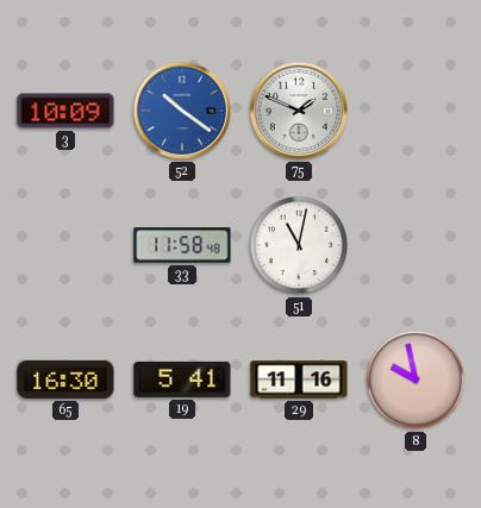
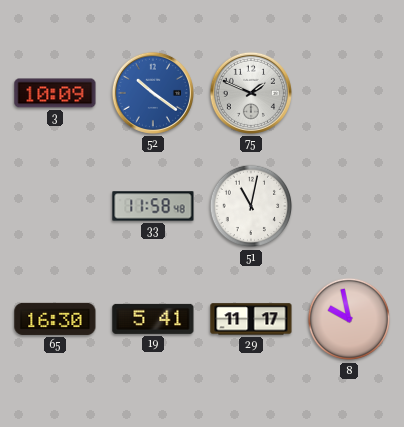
29: 11:16 -> 11:17
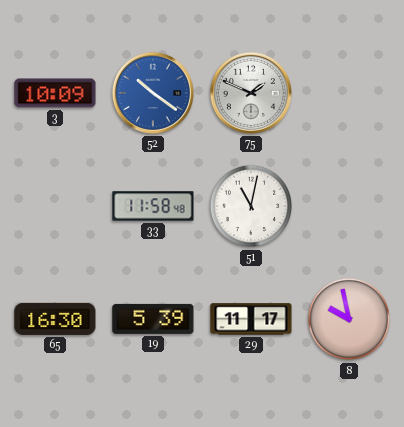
19: 5:41 -> 5:39
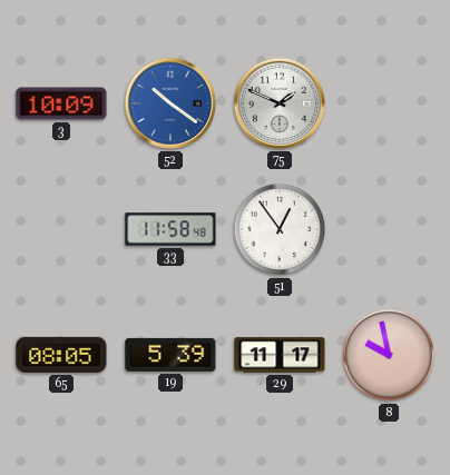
51: 11:02 -> 12:54
65: 16:30 -> 08:05
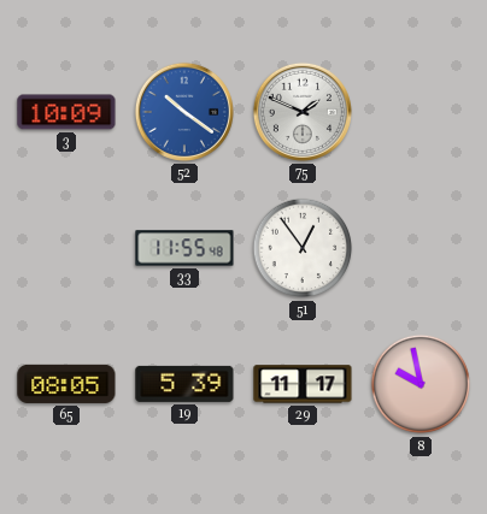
33: 11:58 -> 11:55
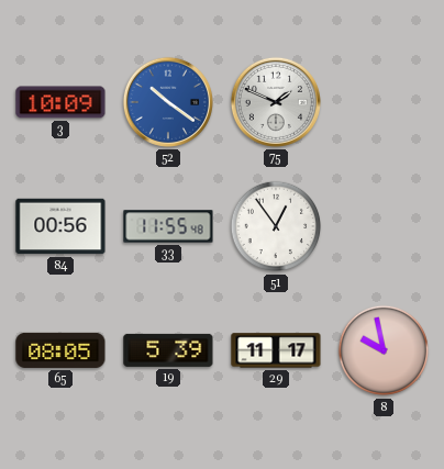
84: none -> 00:56
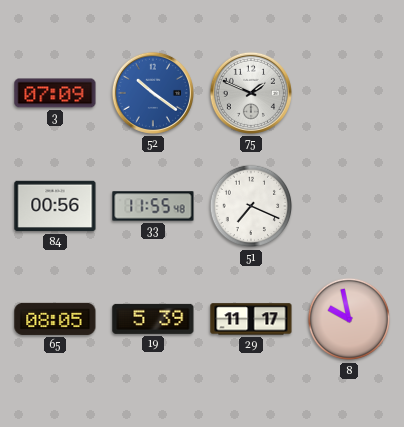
3: 10:09 -> 07:09
51: 12:54 -> 7:19
